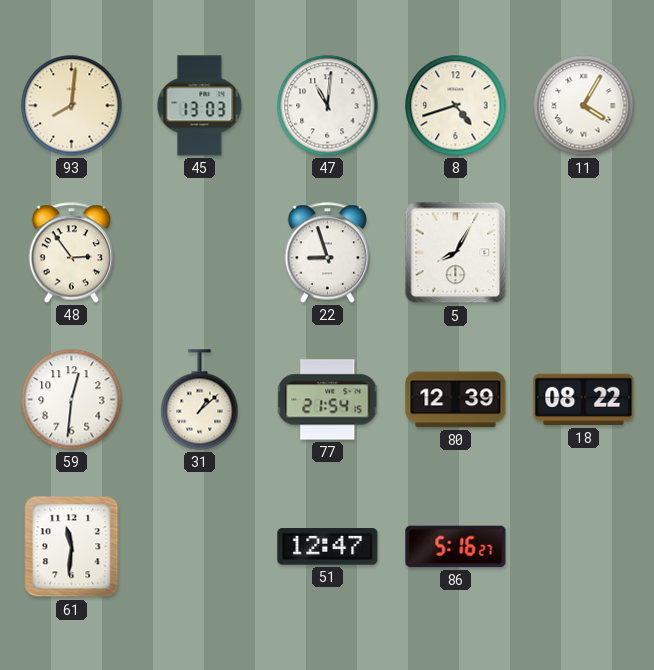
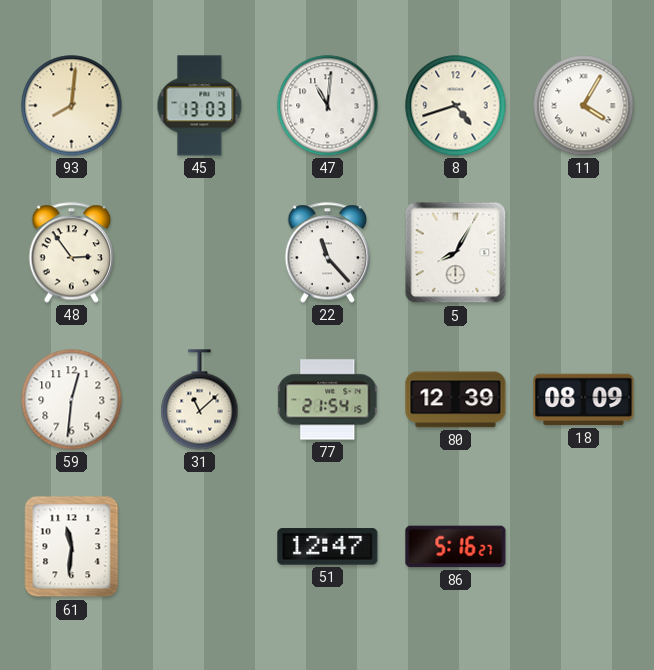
22: 8:57 -> 11:23
31: 1:08 -> 11:08
18: 08:22 -> 08:09
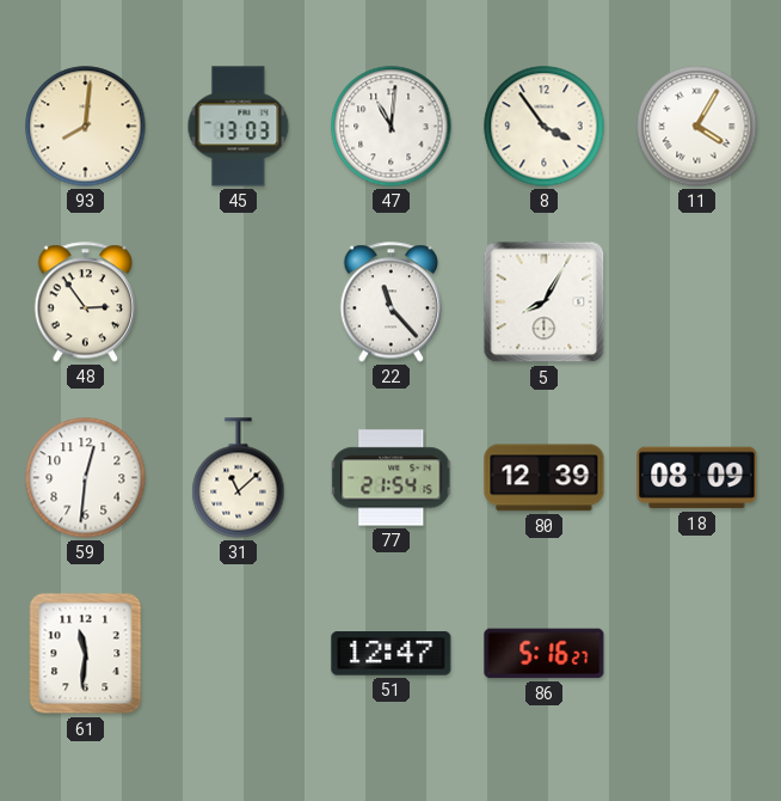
8: 4:42 -> 3:54
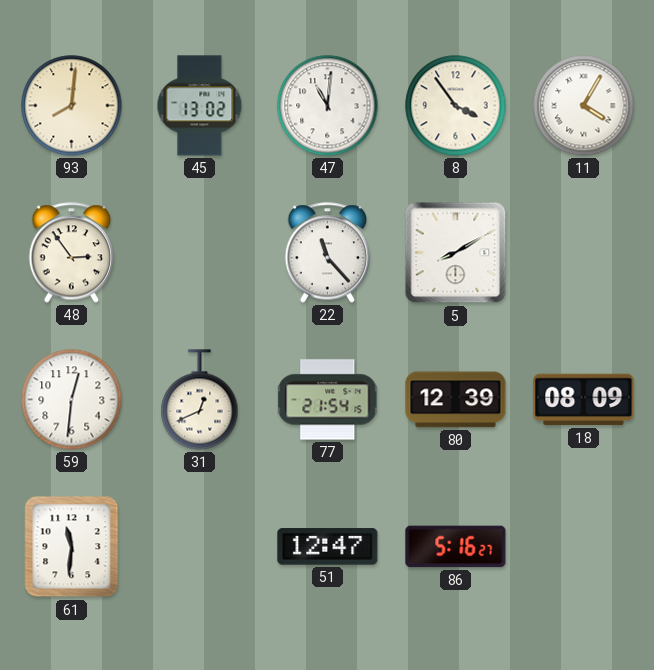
45: 13:03 -> 13:02
5: 8:05 -> 8:10
31: 11:08 -> 12:41
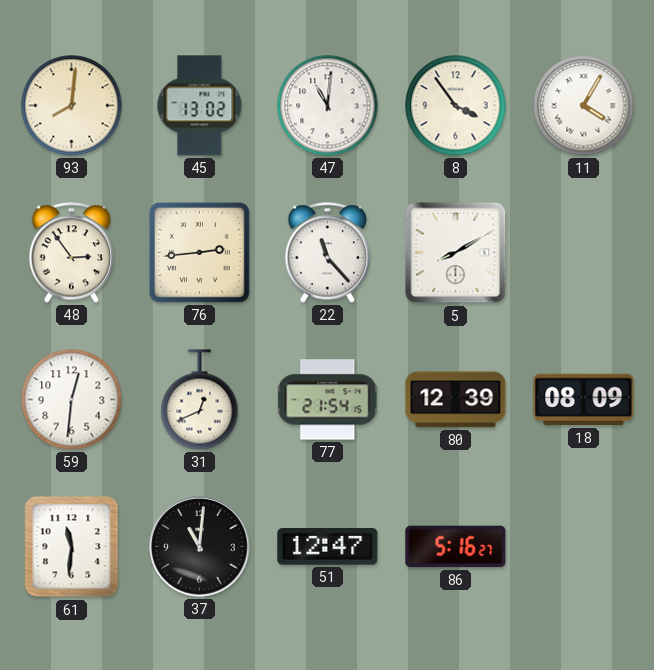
76: none -> 2:44
37: none -> 11:01
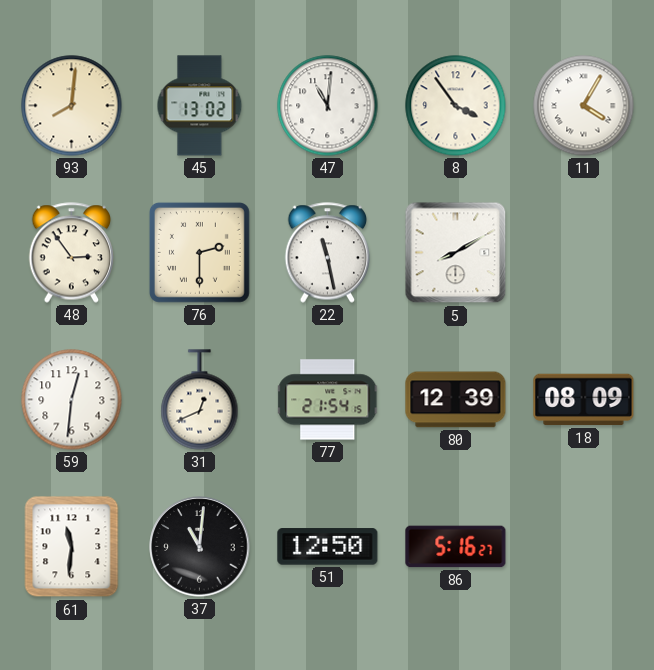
76: 2:44 -> 2:30
22: 11:23 -> 11:28
51: 12:47 -> 12:50
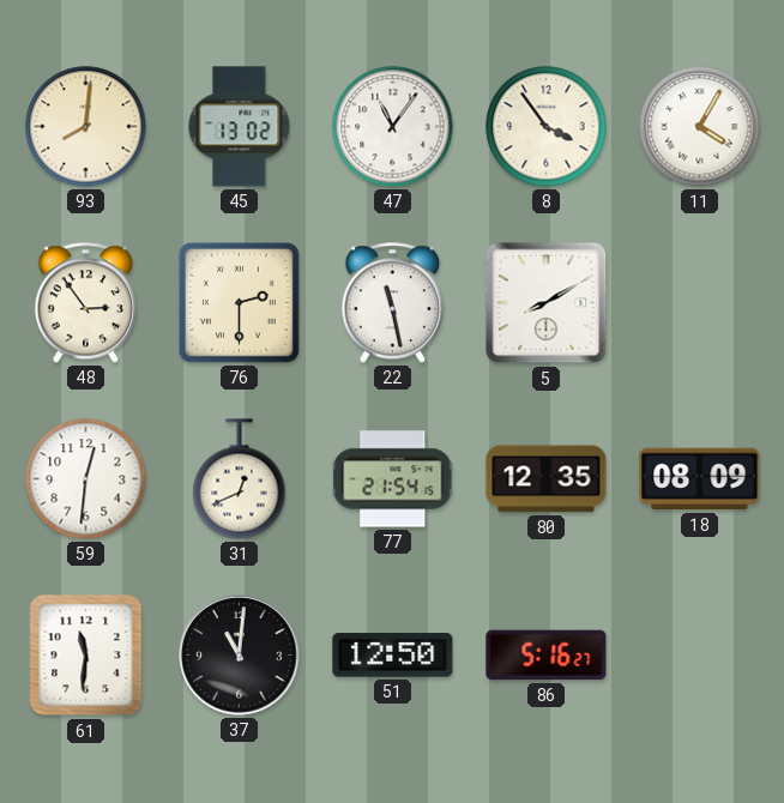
47: 11:01 -> 11:06
80: 12:39 -> 12:35
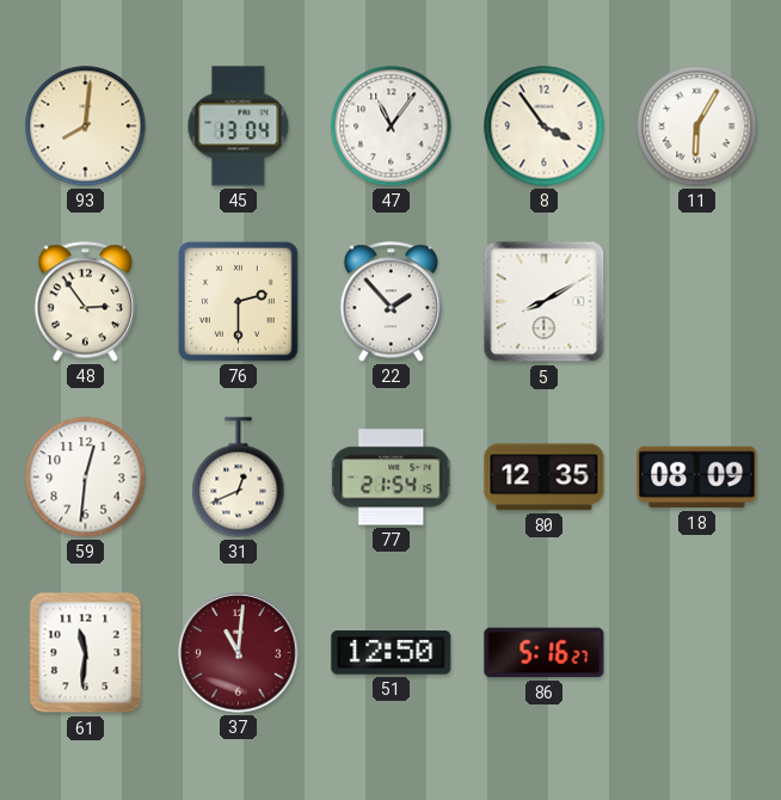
45: 13:02 -> 13:04
11: 4:05 -> 6:05
22: 11:28 -> 1:53
37 dial: black -> burgundy
